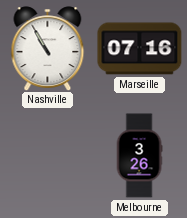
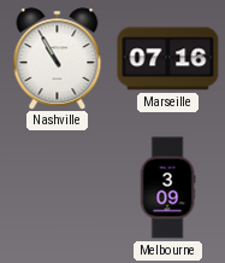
Melbourne: 3:26 -> 3:09
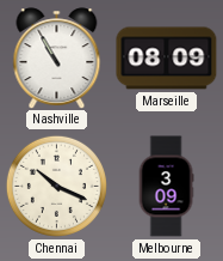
Marseille: 07:16 -> 08:09
Chennai: none -> 10:19
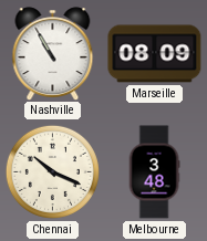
Melbourne: 3:09 -> 3:48
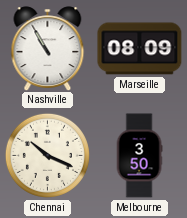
Melbourne: 3:48 -> 3:50
